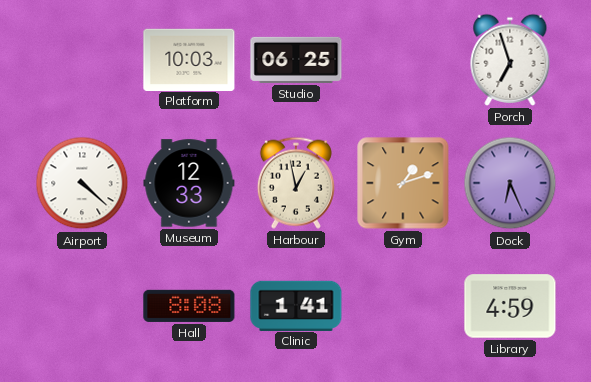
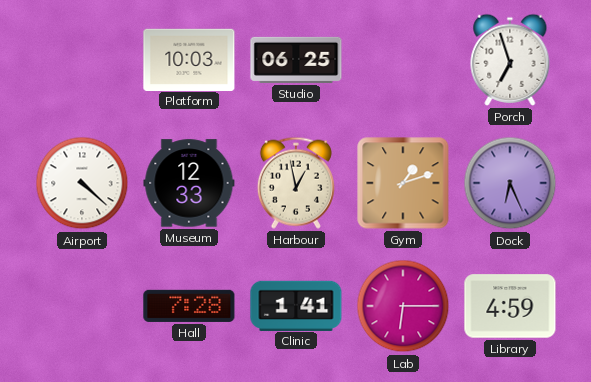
Hall: 8:08 -> 7:28
Lab: none -> 6:15
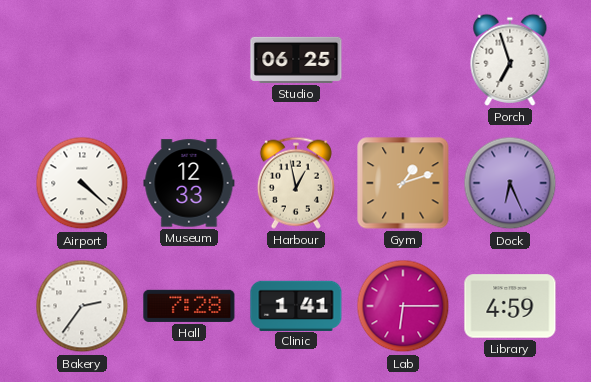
Platform: 10:03 -> none
Bakery: none -> 2:36
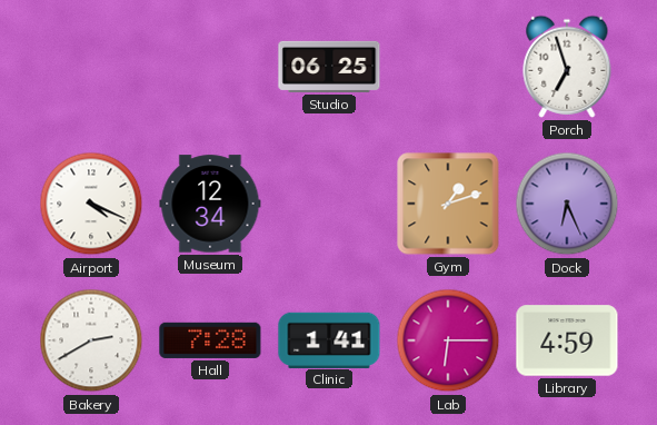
Airport: 4:22 -> 4:19
Museum: 12:33 -> 12:34
Harbour: 12:58 -> none
Bakery: 2:36 -> 2:40
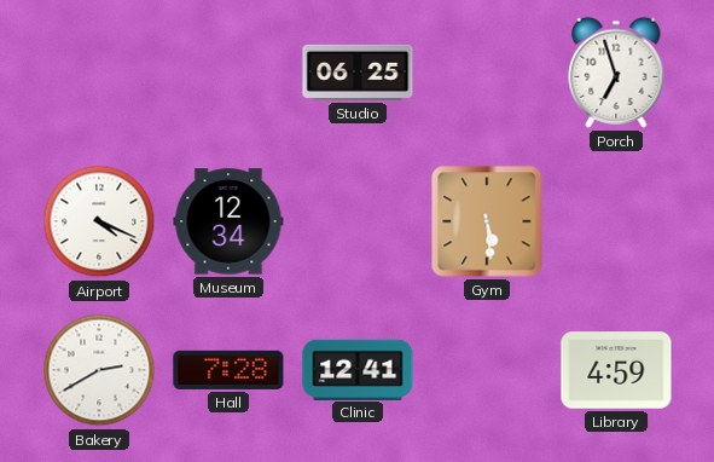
Gym: 1:12 -> 5:29
Dock: 6:26 -> none
Clinic: 1:41 -> 12:41
Lab: 6:15 -> none
